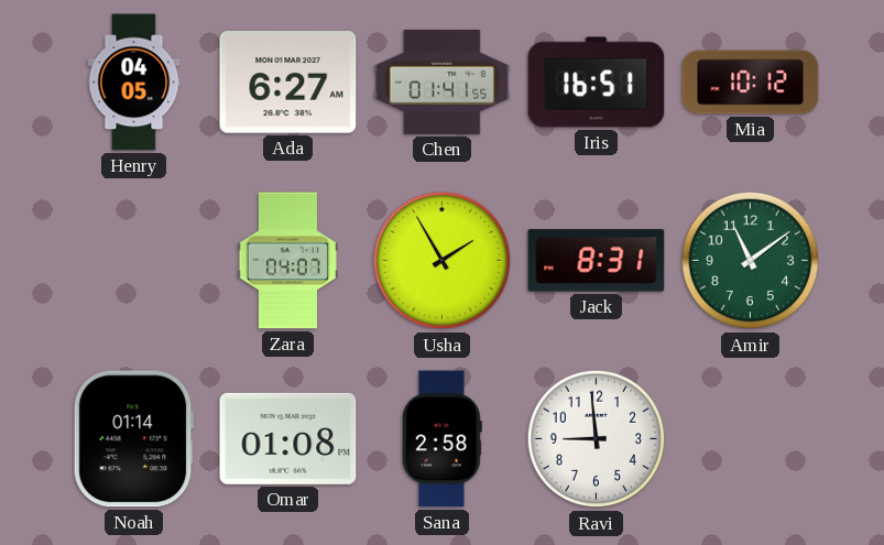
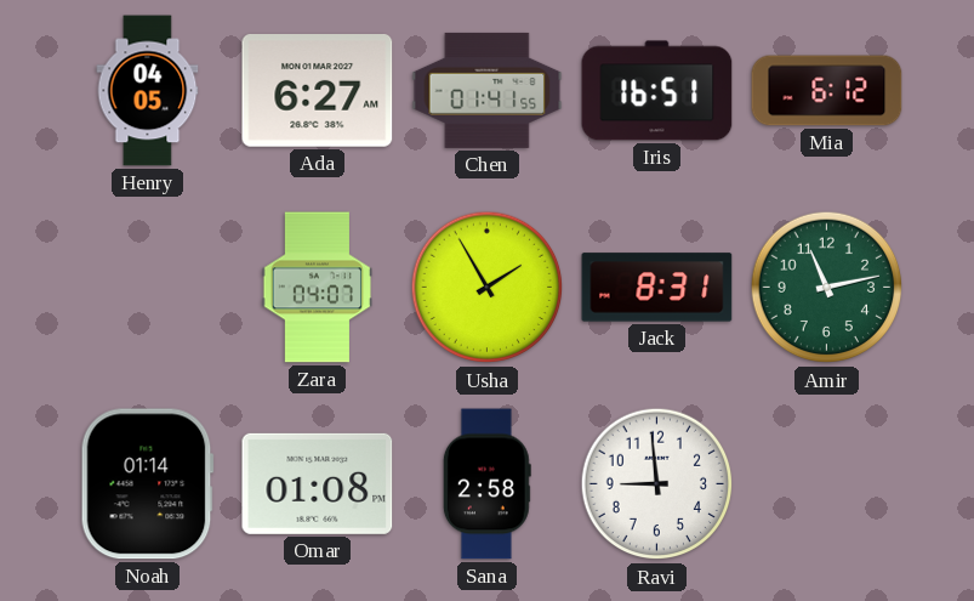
Mia: 10:12 -> 6:12
Amir: 11:09 -> 11:13
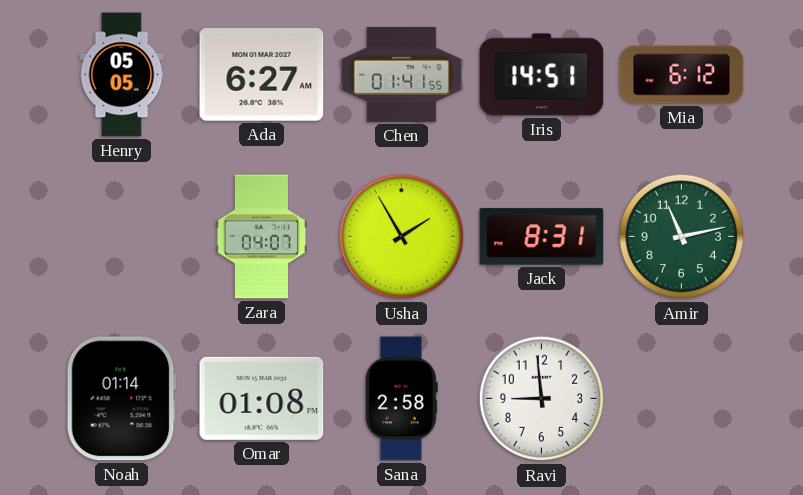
Henry: 04:05 -> 05:05
Iris: 16:51 -> 14:51
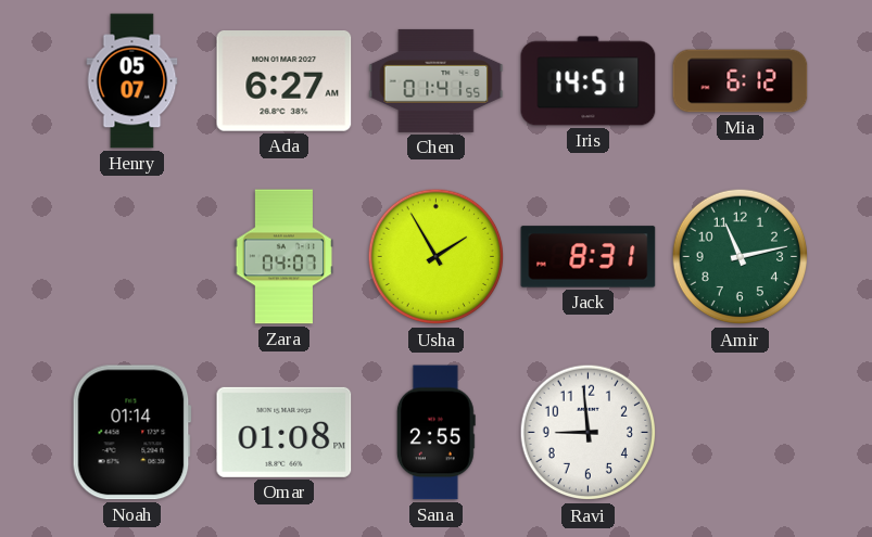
Henry: 05:05 -> 05:07
Sana: 2:58 -> 2:55
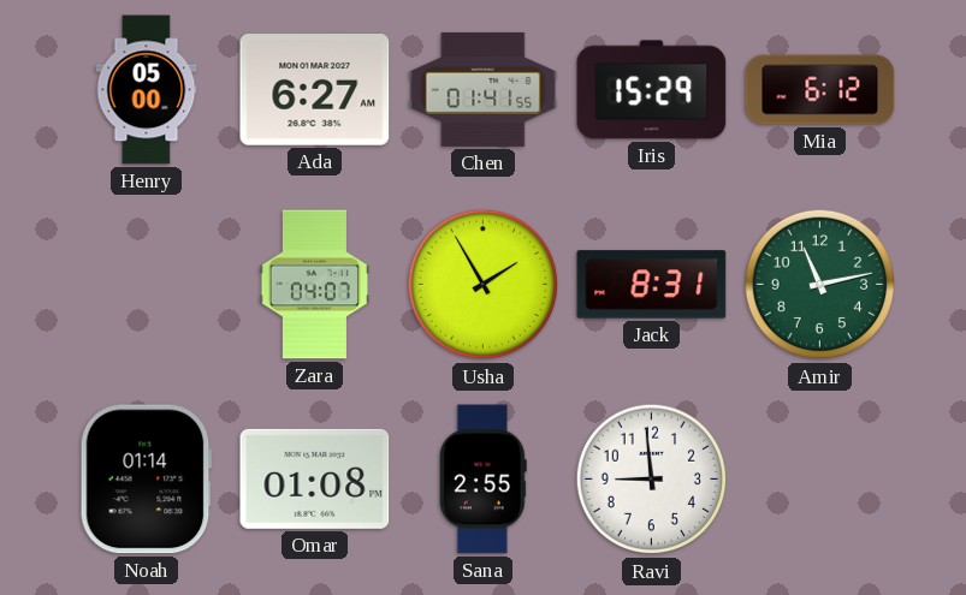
Henry: 05:07 -> 05:00
Iris: 14:51 -> 15:29
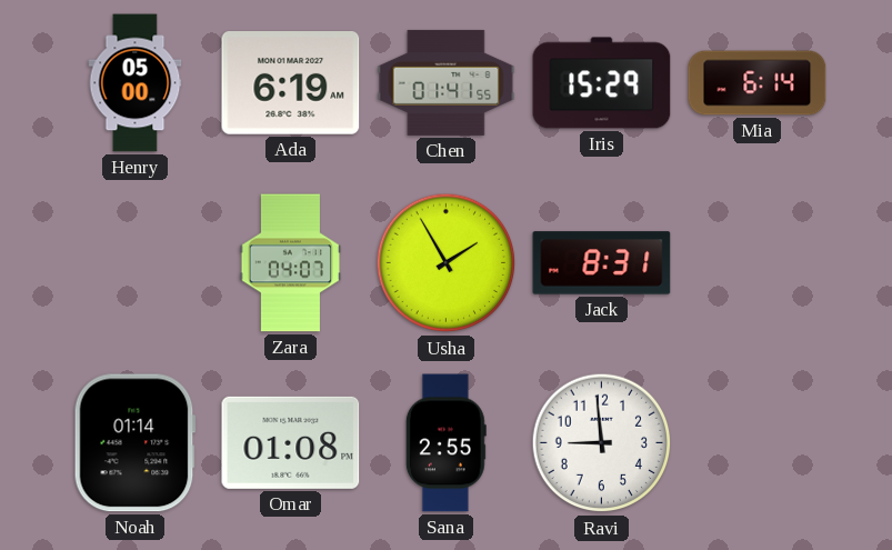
Ada: 6:27 -> 6:19
Mia: 6:12 -> 6:14
Amir: 11:13 -> none
